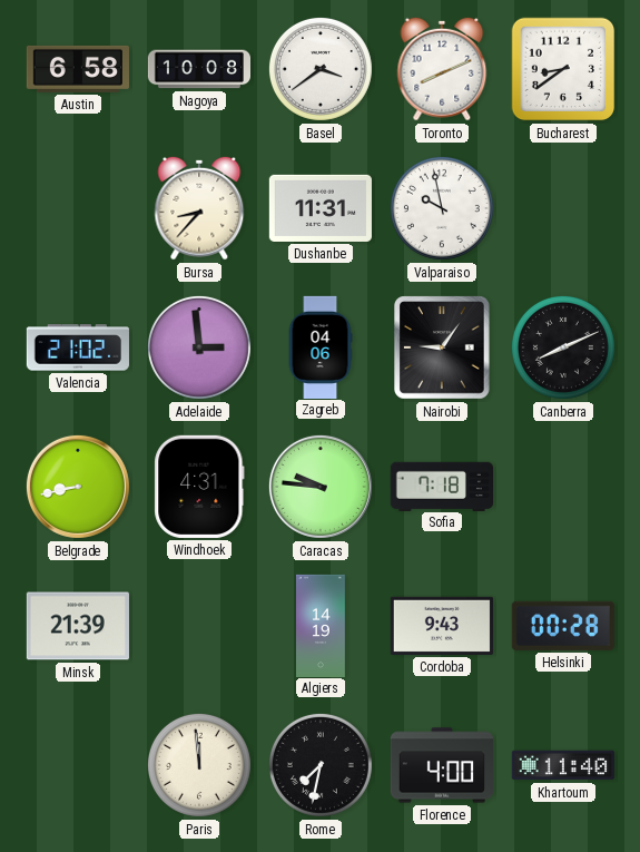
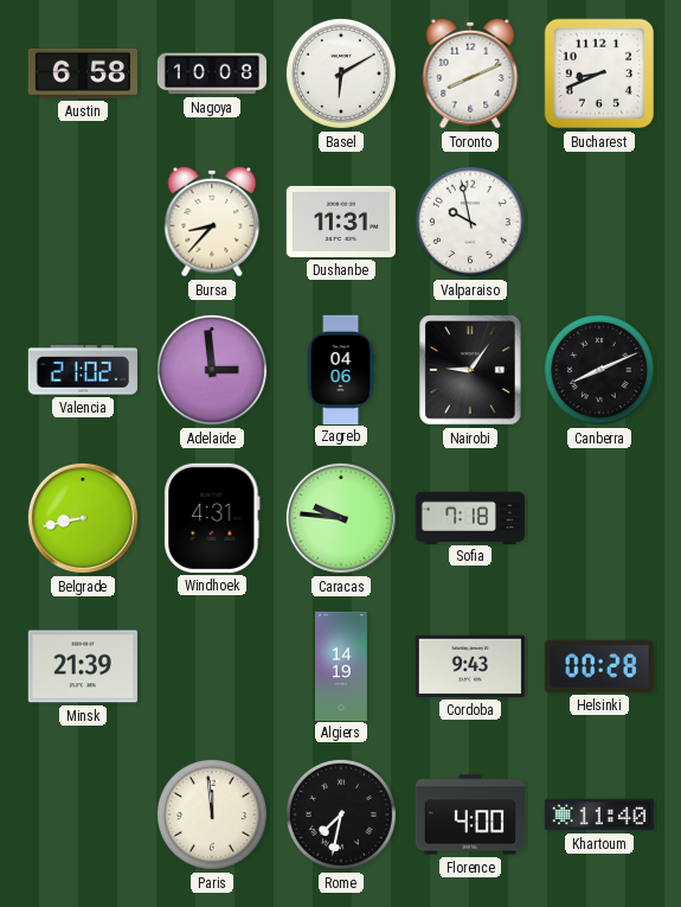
Basel: 3:39 -> 6:10
Bucharest: 8:39 -> 8:41
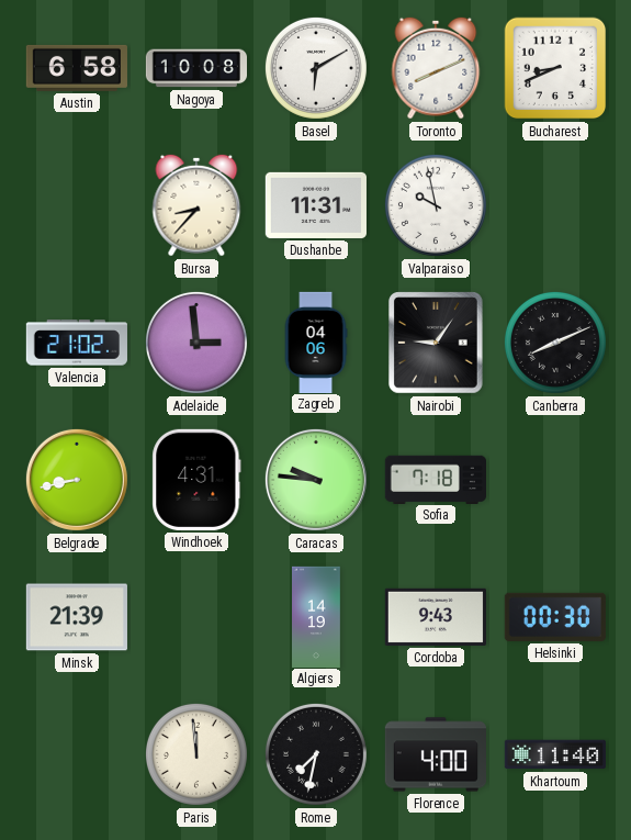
Helsinki: 00:28 -> 00:30
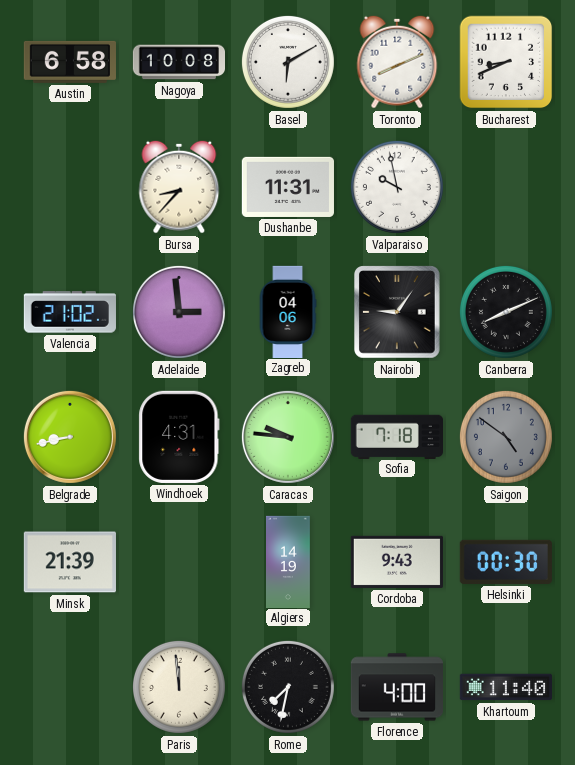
Saigon: none -> 4:51
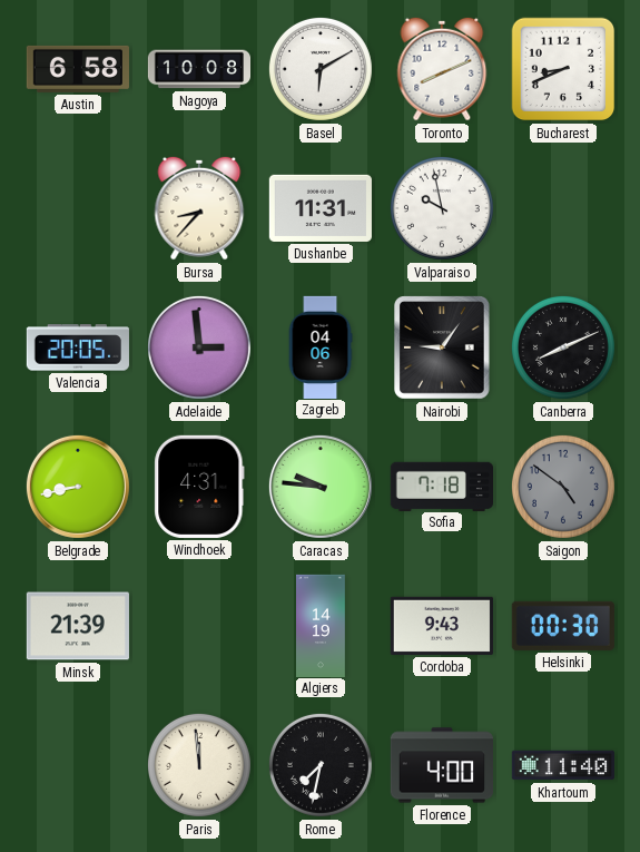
Valencia: 21:02 -> 20:05
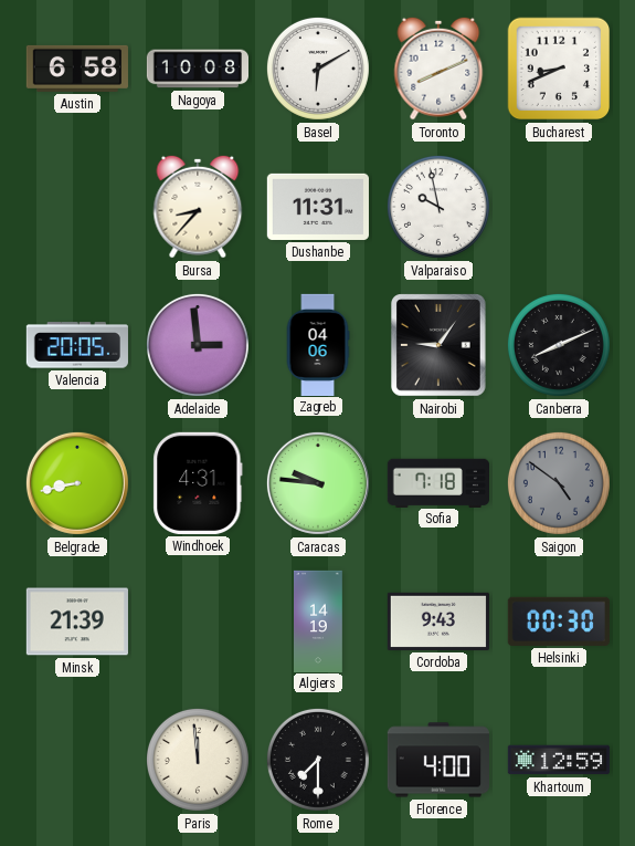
Rome: 7:32 -> 7:30
Khartoum: 11:40 -> 12:59
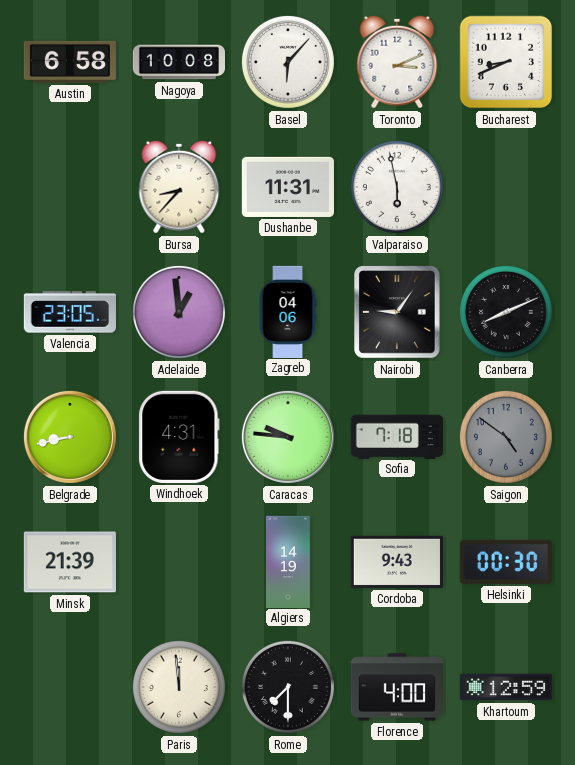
Basel: 6:10 -> 6:07
Toronto: 8:11 -> 3:11
Valparaiso: 9:58 -> 5:58
Valencia: 20:05 -> 23:05
Adelaide: 2:59 -> 12:59
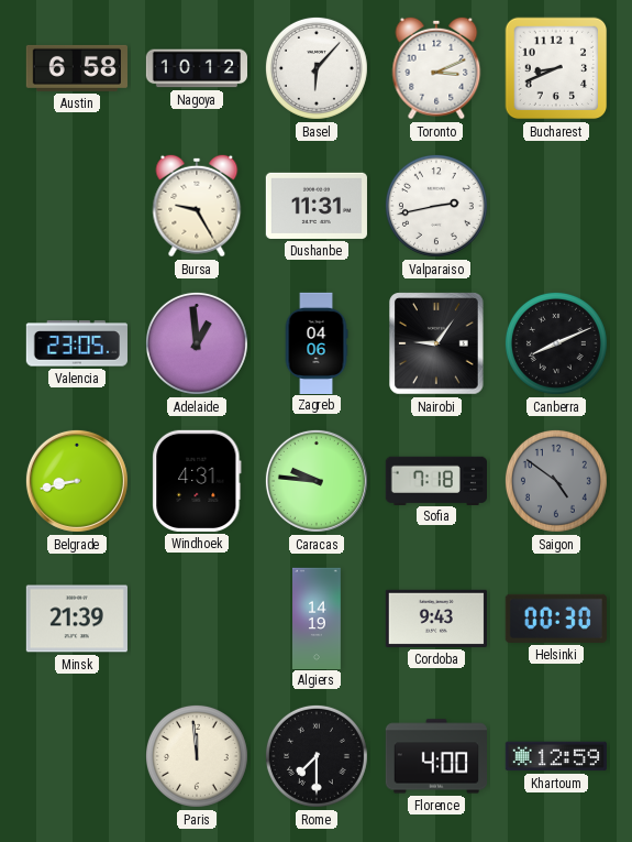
Nagoya: 10:08 -> 10:12
Bursa: 8:37 -> 9:25
Valparaiso: 5:58 -> 2:43
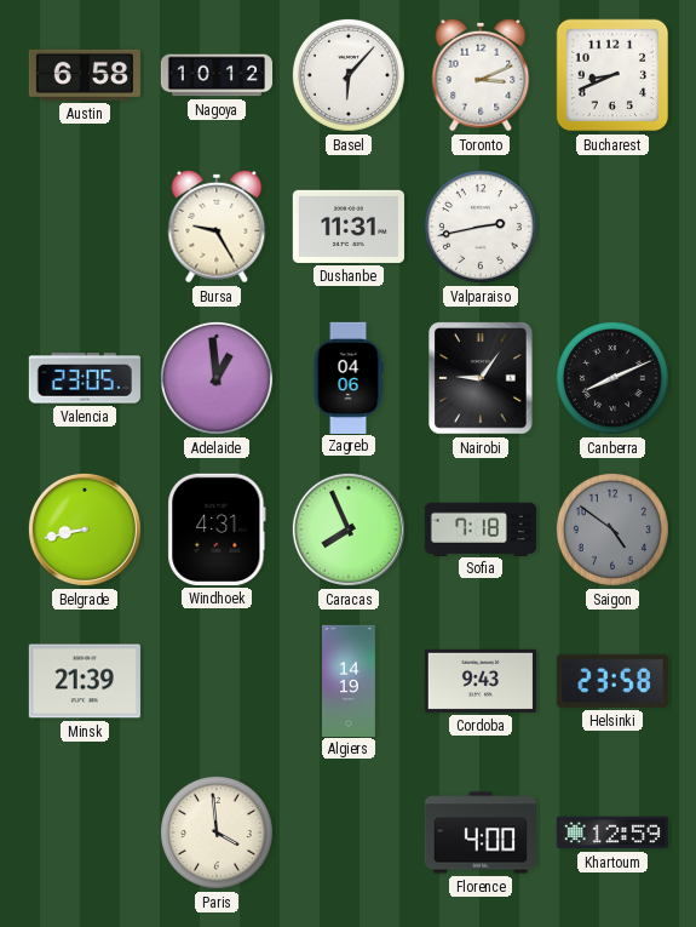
Caracas: 9:46 -> 7:56
Helsinki: 00:30 -> 23:58
Paris: 11:59 -> 3:59
Rome: 7:30 -> none
